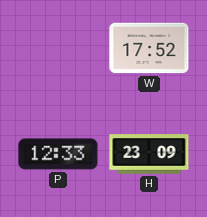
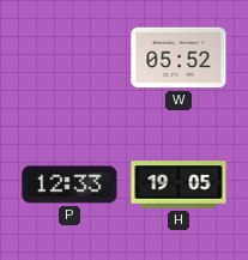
W: 17:52 -> 05:52
H: 23:09 -> 19:05
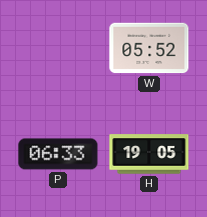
P: 12:33 -> 06:33
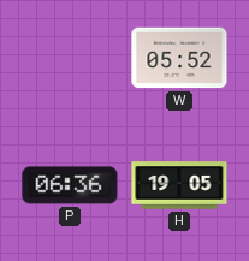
P: 06:33 -> 06:36
